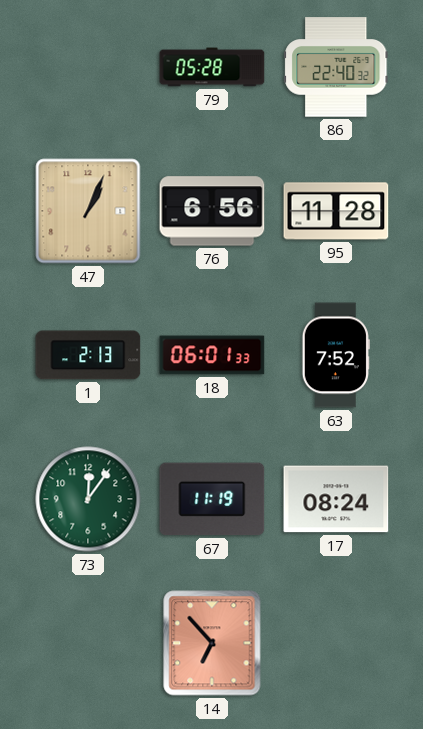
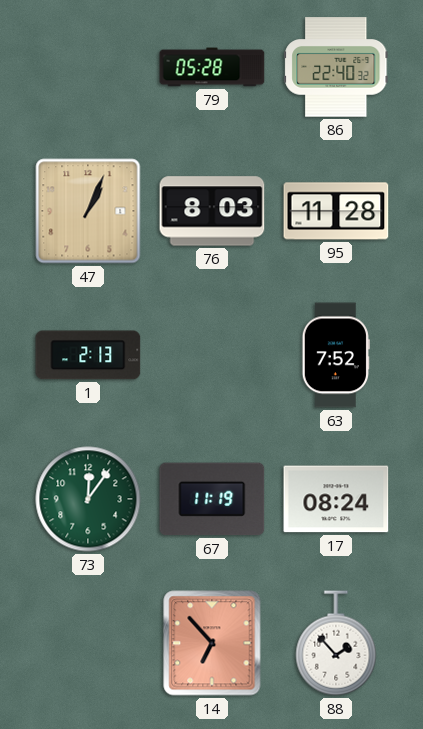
76: 6:56 -> 8:03
18: 06:01 -> none
88: none -> 1:53
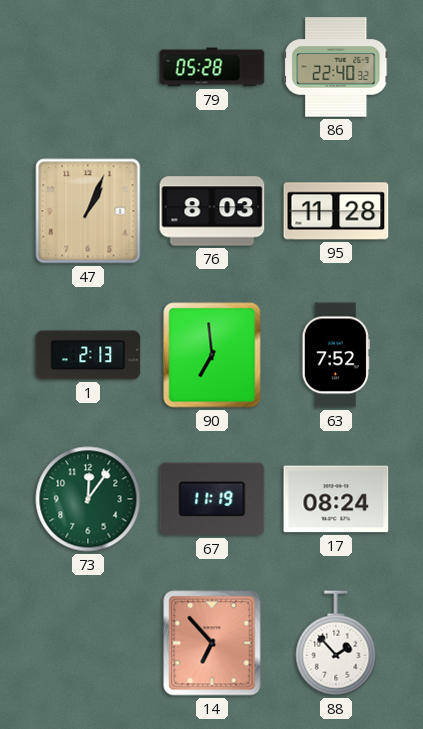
90: none -> 6:59
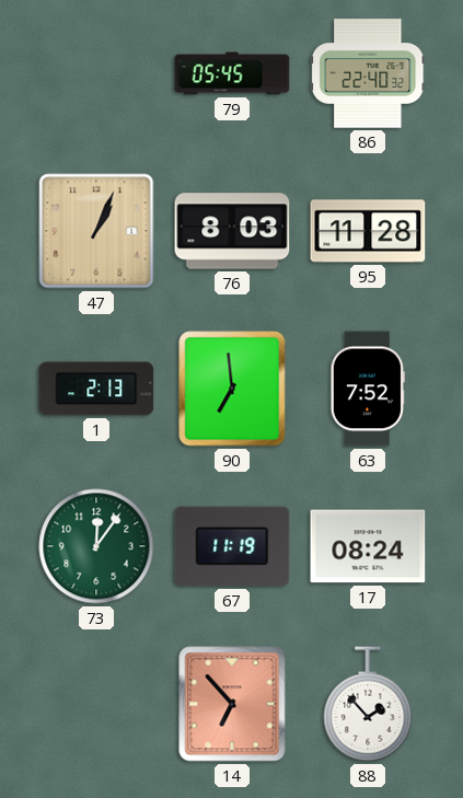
79: 05:28 -> 05:45
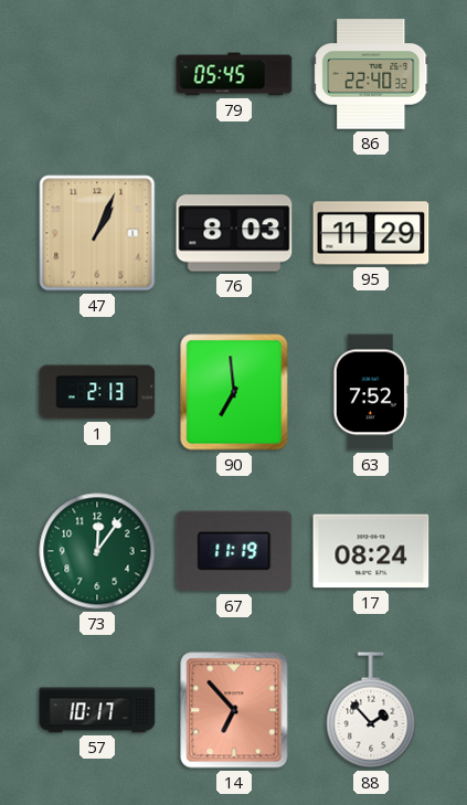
95: 11:28 -> 11:29
57: none -> 10:17
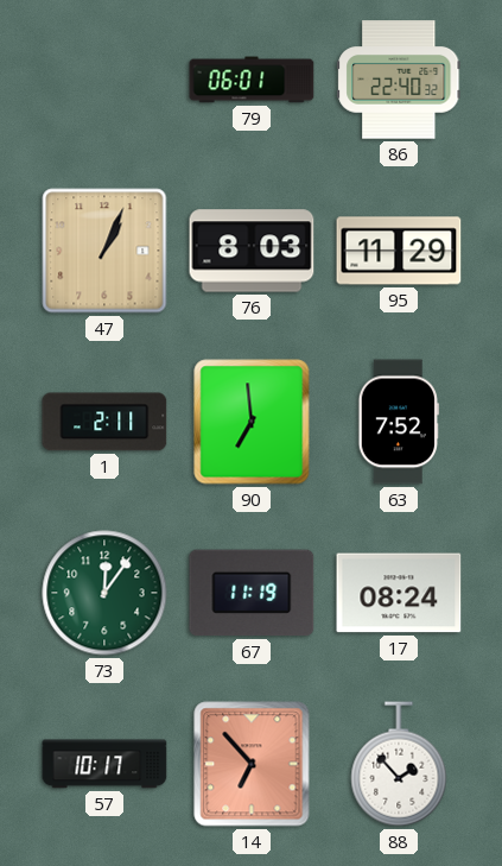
79: 05:45 -> 06:01
1: 2:13 -> 2:11
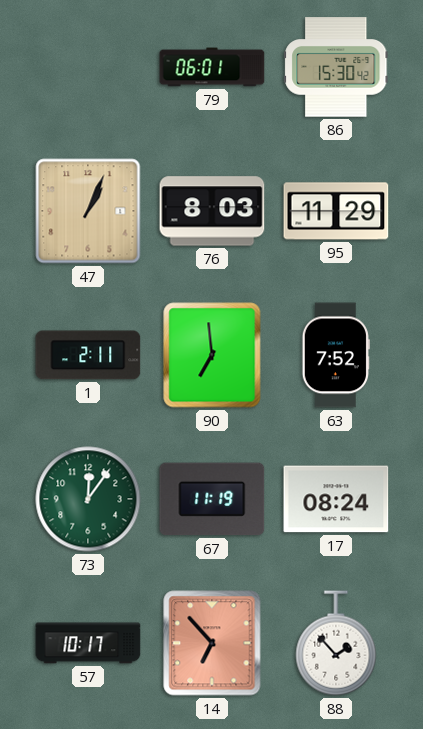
86: 22:40 -> 15:30
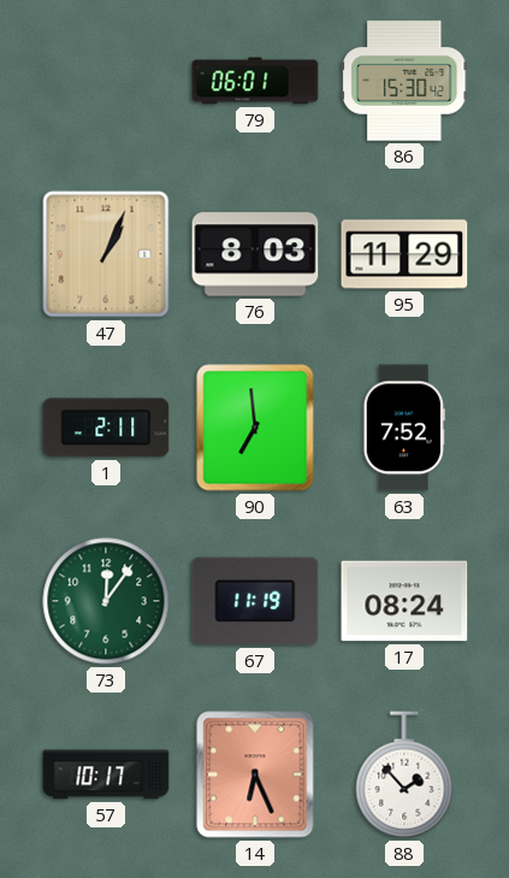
14: 6:53 -> 6:26
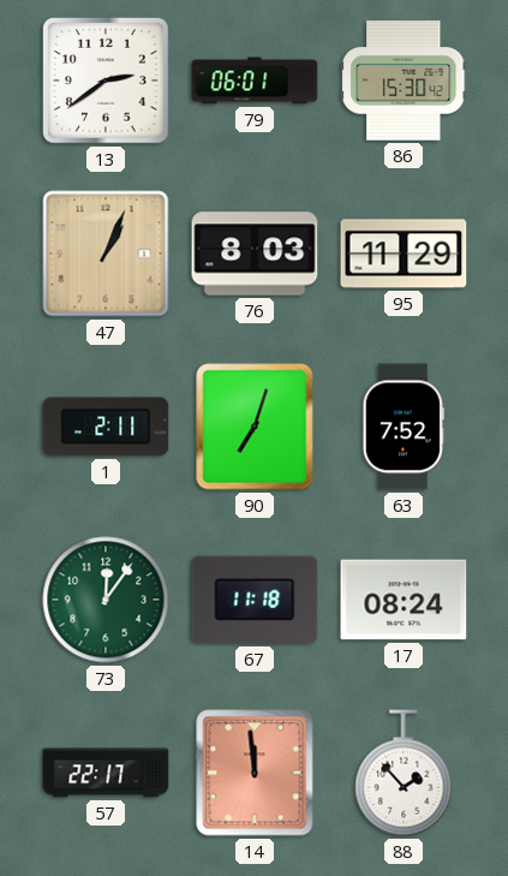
13: none -> 2:39
90: 6:59 -> 7:03
67: 11:19 -> 11:18
57: 10:17 -> 22:17
14: 6:26 -> 11:59
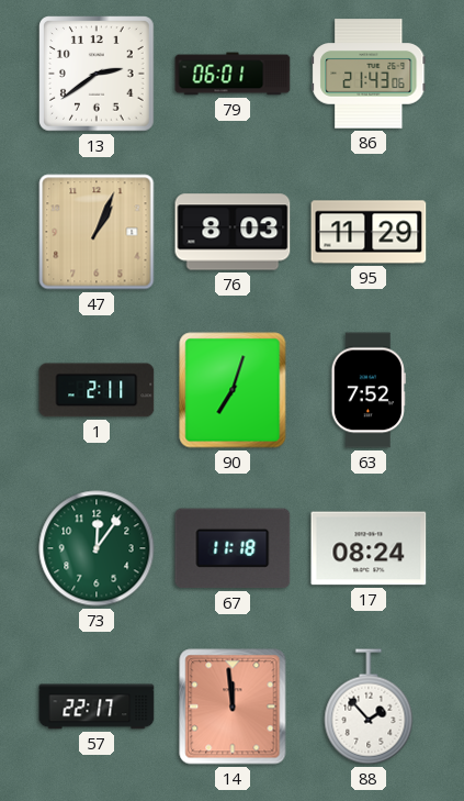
86: 15:30 -> 21:43
